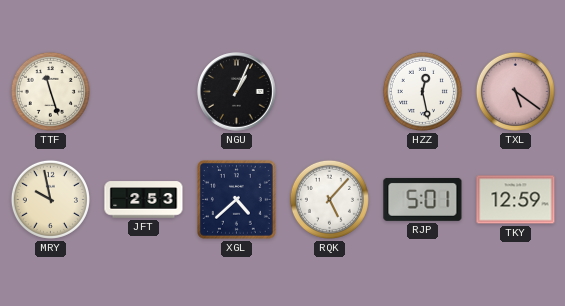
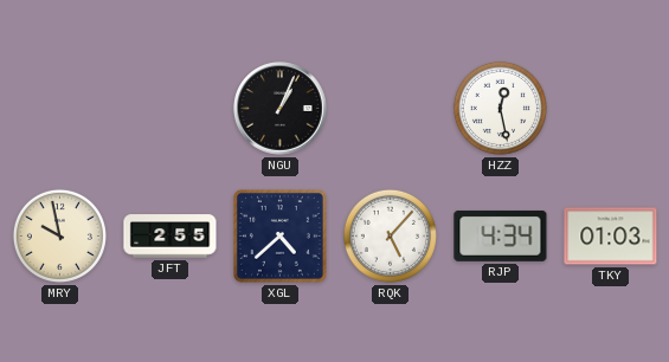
TTF: 11:27 -> none
TXL: 5:21 -> none
JFT: 2:53 -> 2:55
RJP: 5:01 -> 4:34
TKY: 12:59 -> 01:03
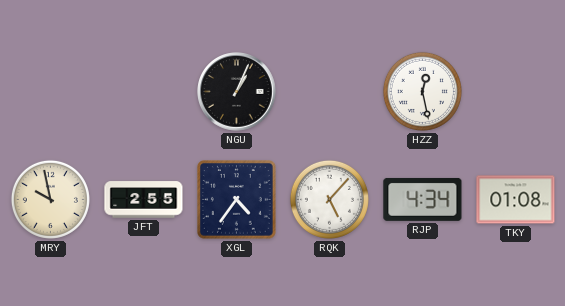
XGL: 4:38 -> 4:36
TKY: 01:03 -> 01:08
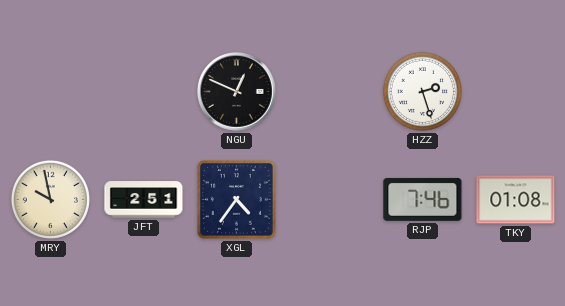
NGU: 1:04 -> 12:49
HZZ: 12:28 -> 2:27
JFT: 2:55 -> 2:51
RQK: 5:07 -> none
RJP: 4:34 -> 7:46
